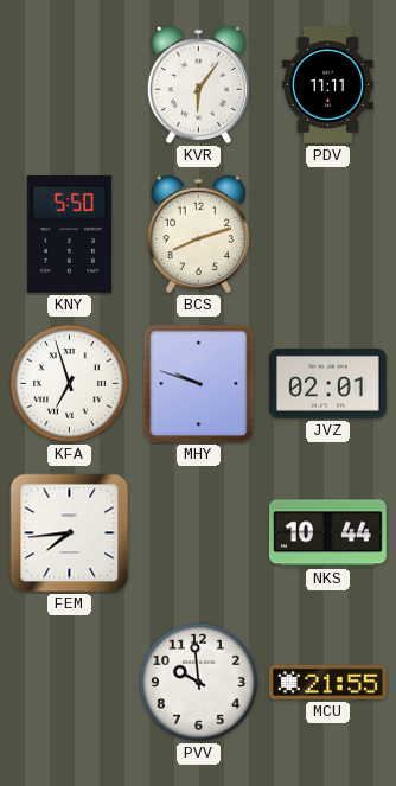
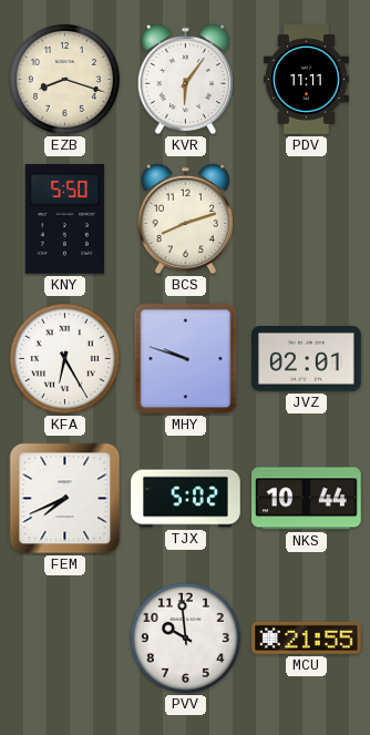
EZB: none -> 8:18
KFA: 6:57 -> 6:25
FEM: 7:44 -> 7:41
TJX: none -> 5:02
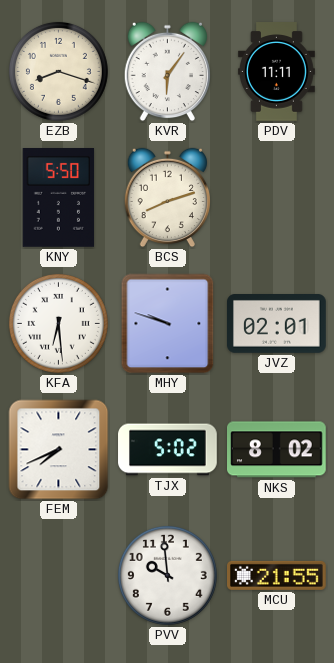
KFA: 6:25 -> 6:29
NKS: 10:44 -> 8:02
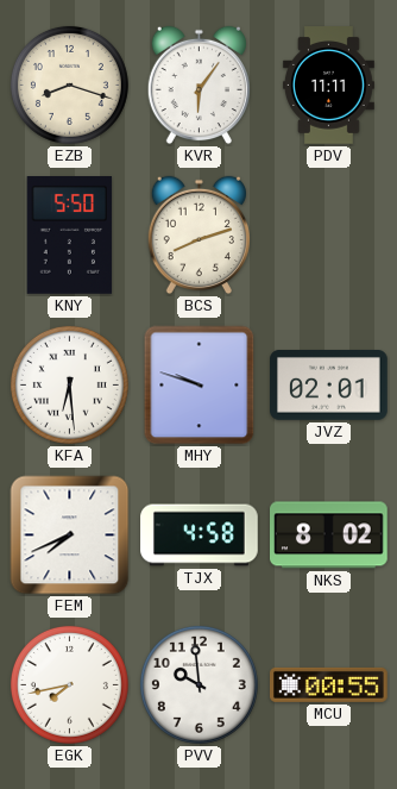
TJX: 5:02 -> 4:58
EGK: none -> 7:43
MCU: 21:55 -> 00:55
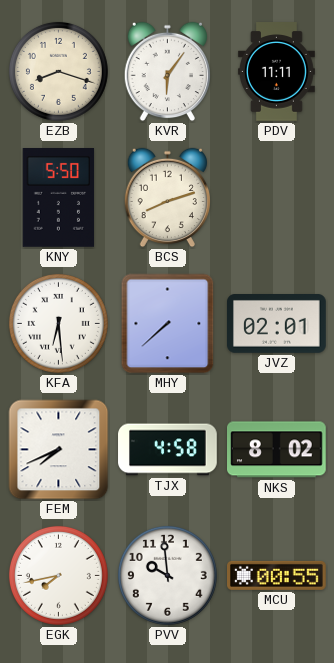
MHY: 9:48 -> 7:38
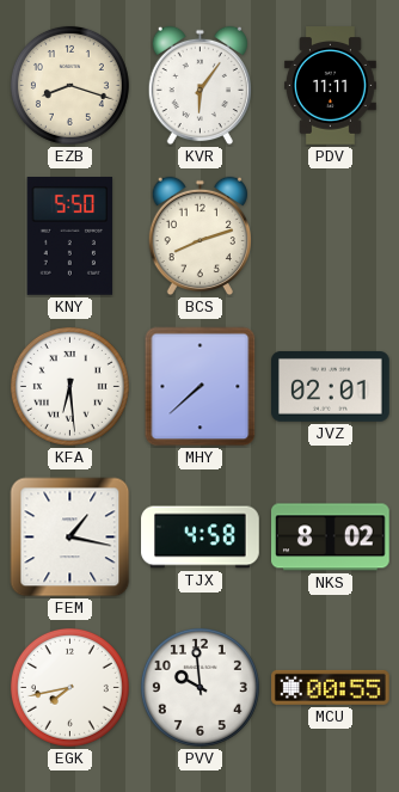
FEM: 7:41 -> 1:17
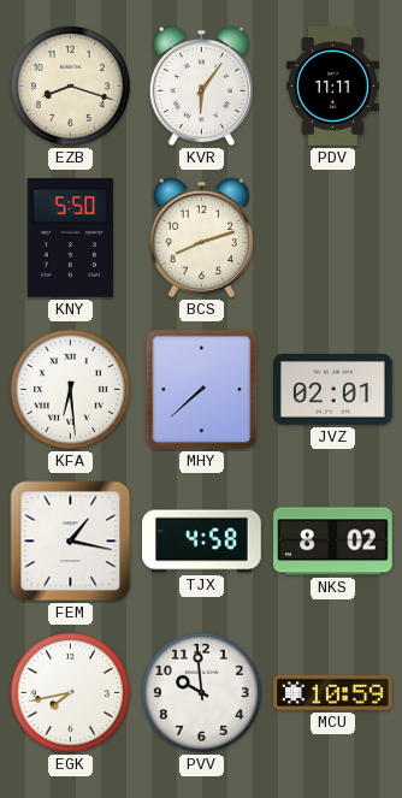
MCU: 00:55 -> 10:59
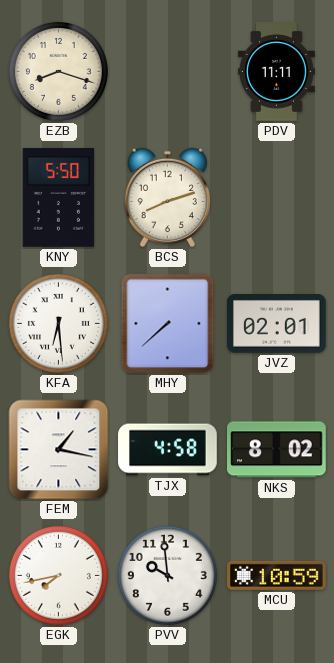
KVR: 6:06 -> none
